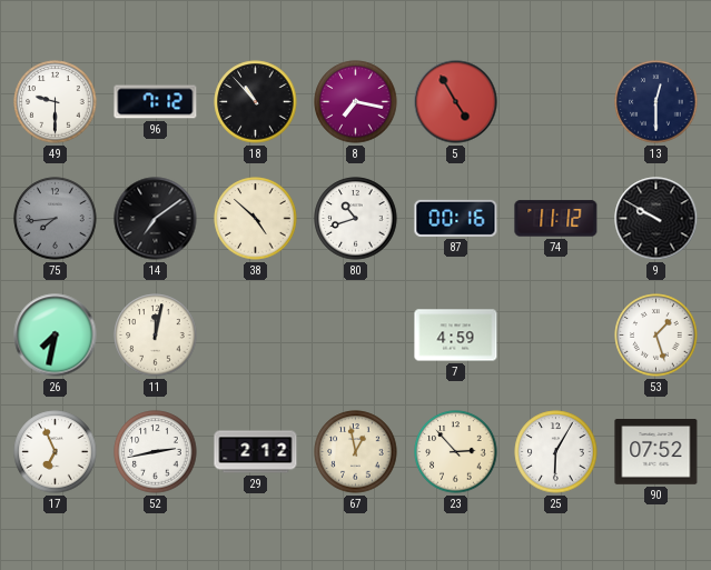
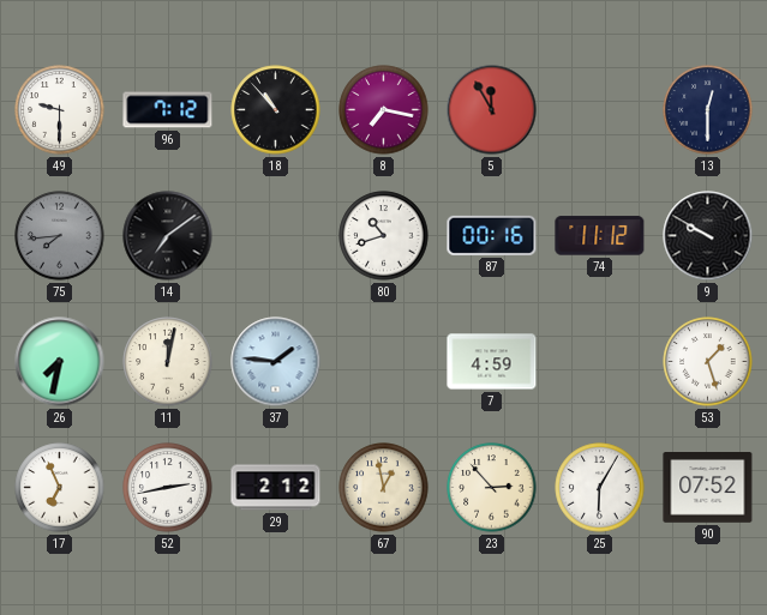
5: 4:55 -> 11:55
38: 4:52 -> none
37: none -> 1:46
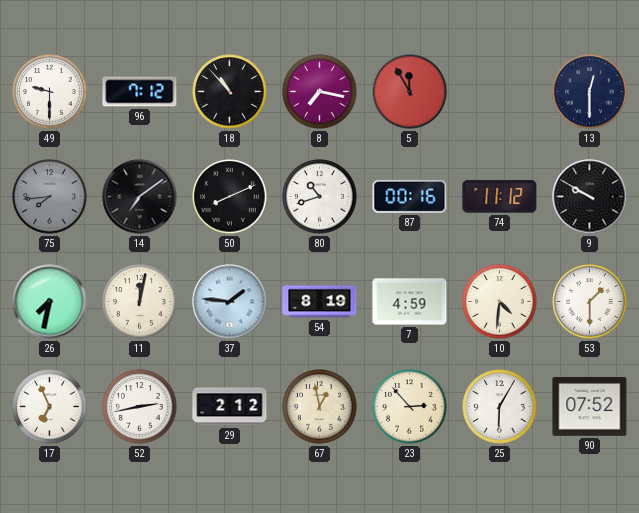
50: none -> 8:11
54: none -> 8:19
10: none -> 4:31
53: 1:27 -> 1:30
